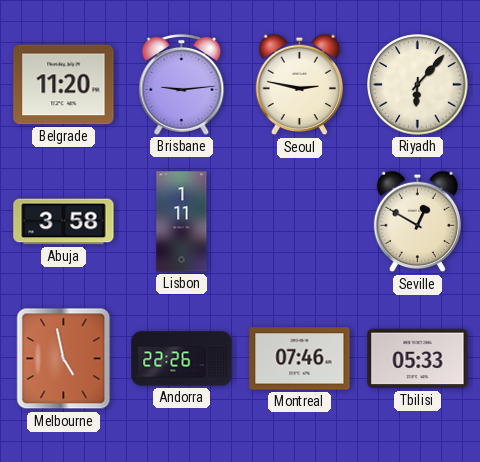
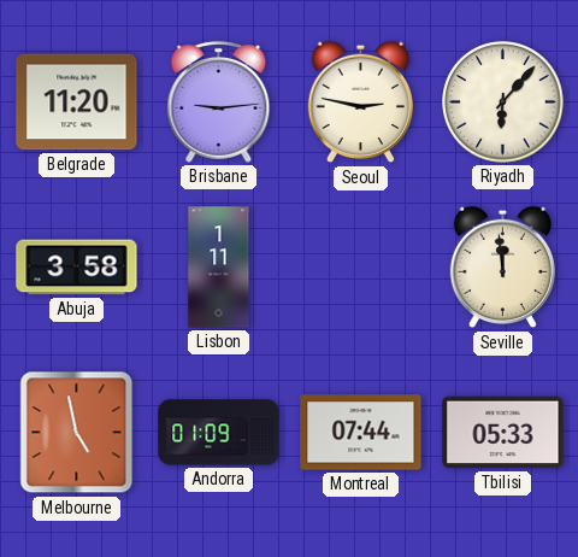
Seville: 12:50 -> 11:59
Andorra: 22:26 -> 01:09
Montreal: 07:46 -> 07:44
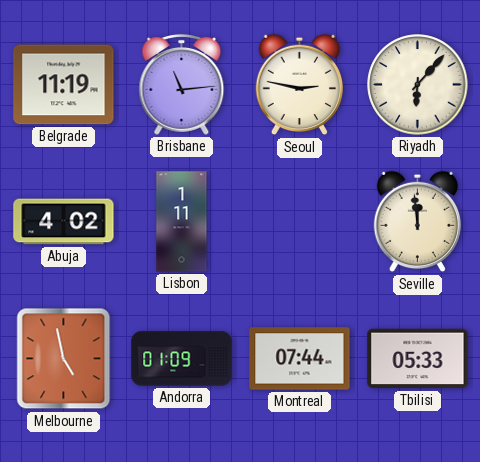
Belgrade: 11:20 -> 11:19
Brisbane: 9:14 -> 11:14
Abuja: 3:58 -> 4:02
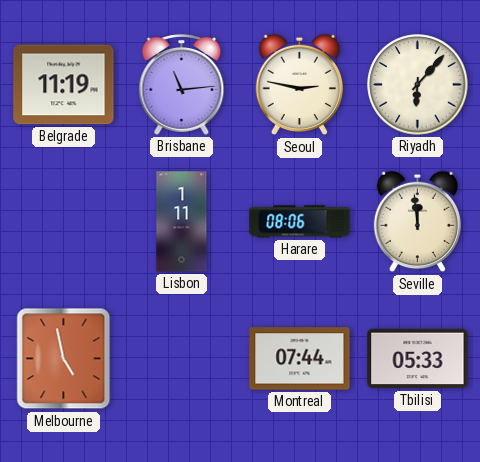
Abuja: 4:02 -> none
Harare: none -> 08:06
Andorra: 01:09 -> none
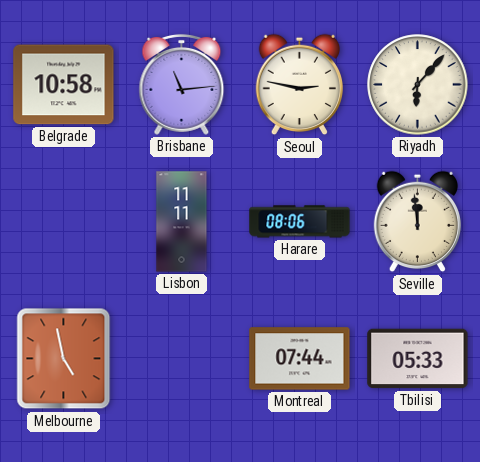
Belgrade: 11:19 -> 10:58
Lisbon: 1:11 -> 11:11
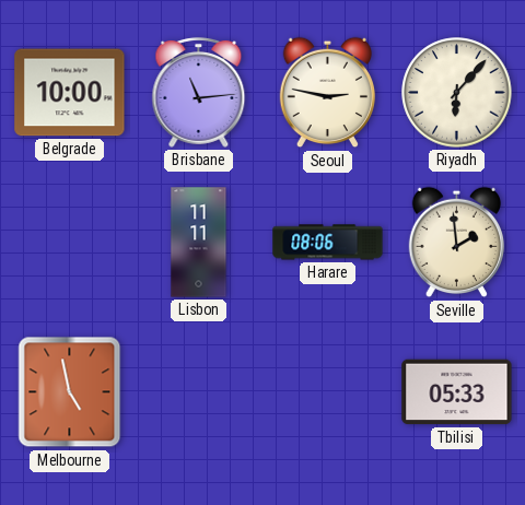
Belgrade: 10:58 -> 10:00
Seville: 11:59 -> 1:59
Montreal: 07:44 -> none
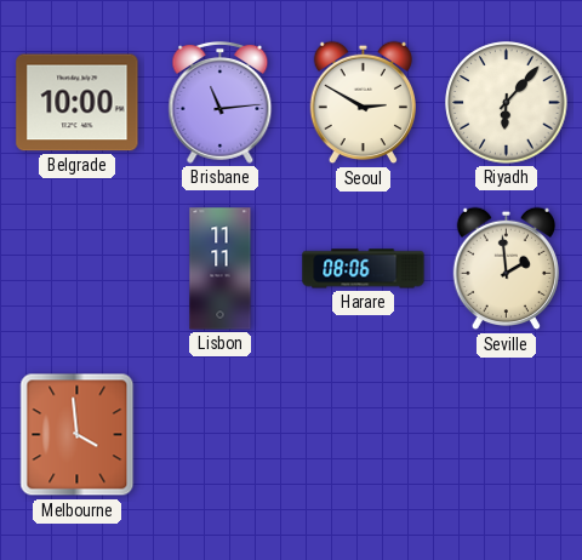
Seoul: 2:47 -> 2:50
Melbourne: 4:58 -> 3:59
Tbilisi: 05:33 -> none
